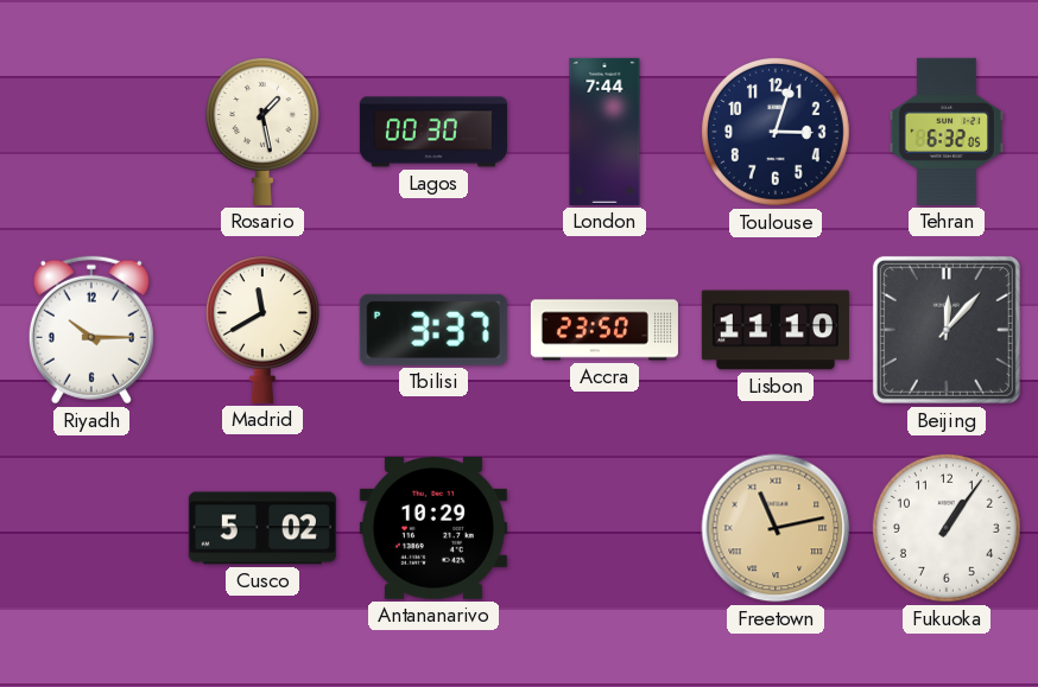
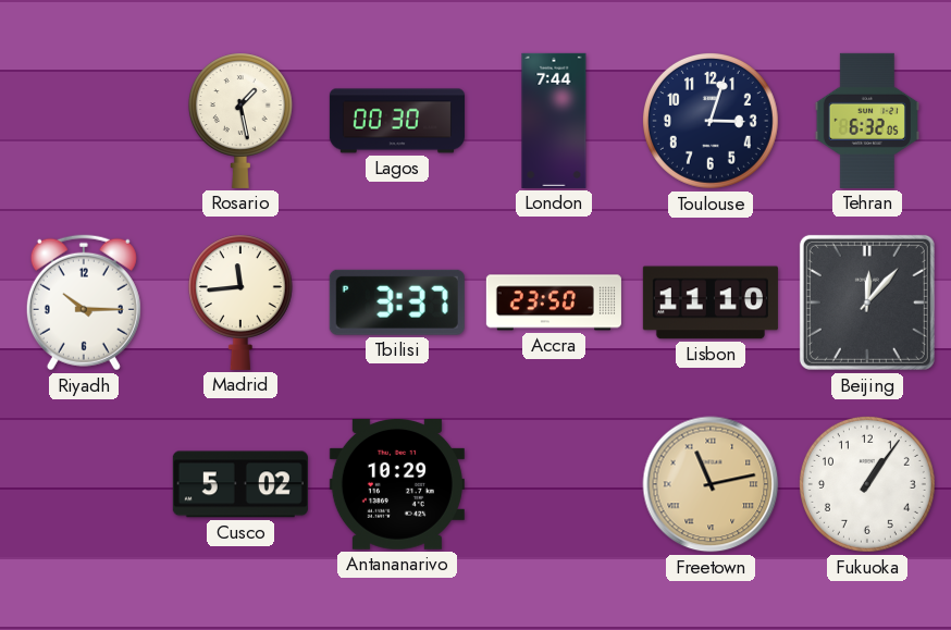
Madrid: 11:40 -> 11:44
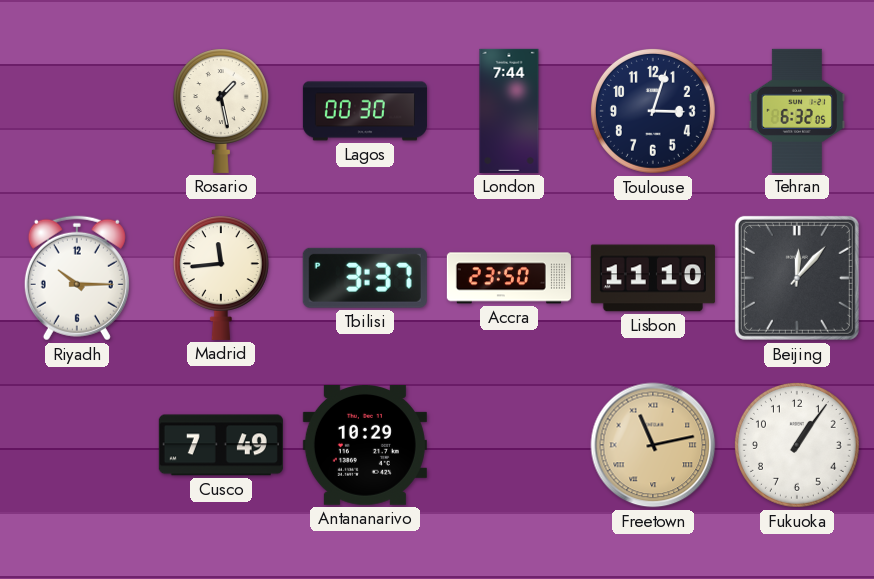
Cusco: 5:02 -> 7:49
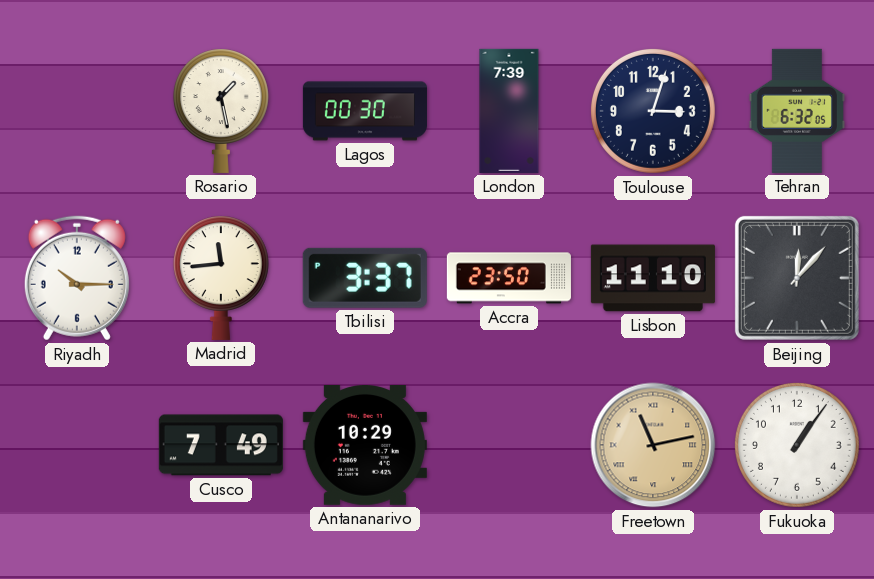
London: 7:44 -> 7:39
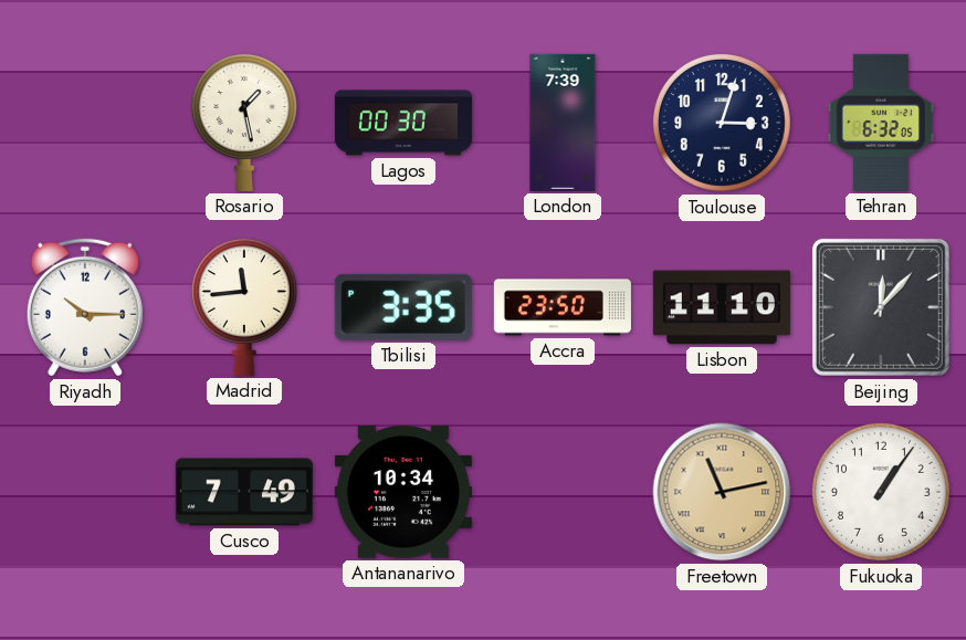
Tbilisi: 3:37 -> 3:35
Antananarivo: 10:29 -> 10:34
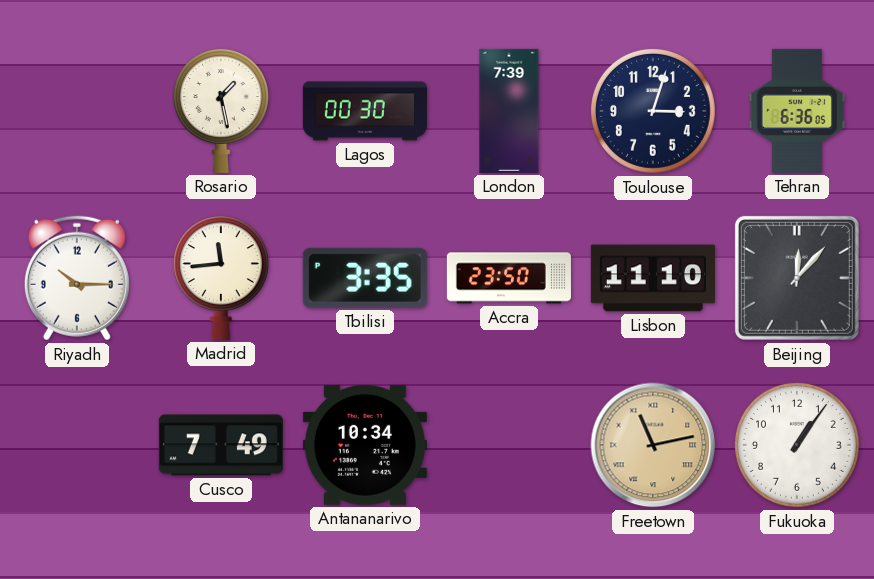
Tehran: 6:32 -> 6:36
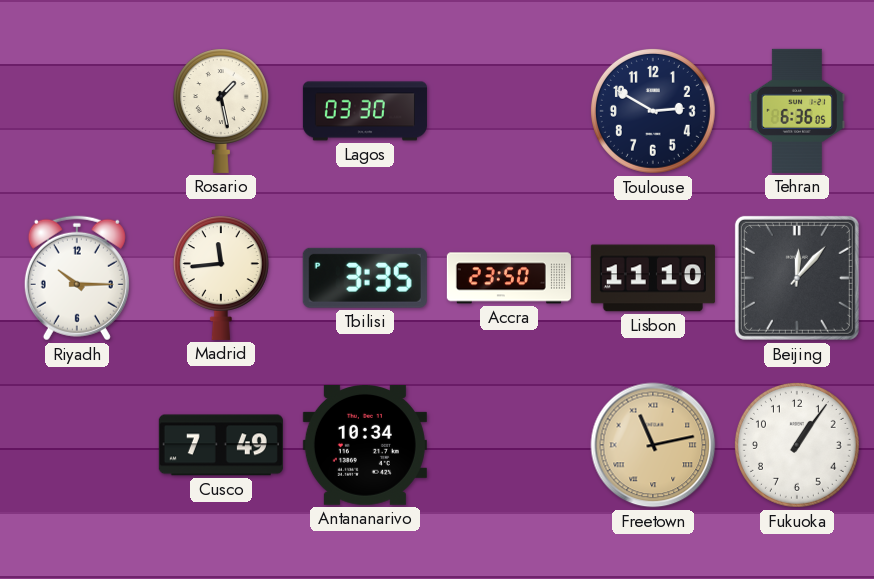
Lagos: 00:30 -> 03:30
London: 7:39 -> none
Toulouse: 3:03 -> 2:50
